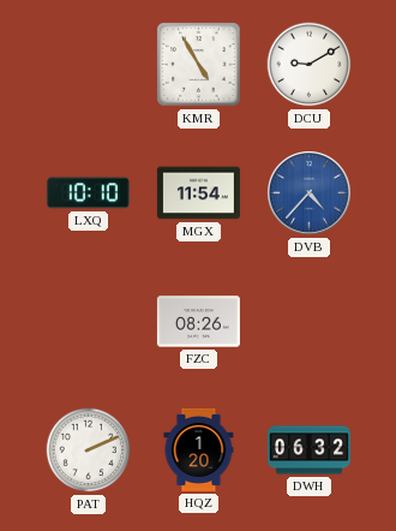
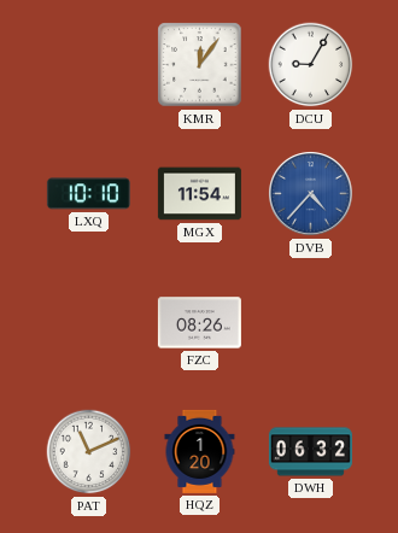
KMR: 4:55 -> 12:06
DCU: 9:10 -> 9:05
PAT: 2:11 -> 11:11
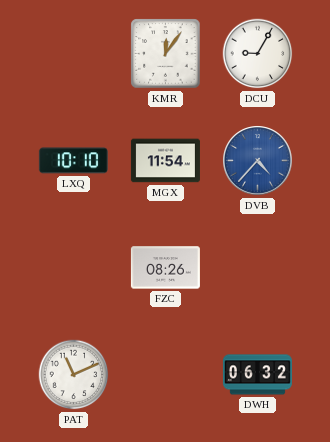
HQZ: 1:20 -> none
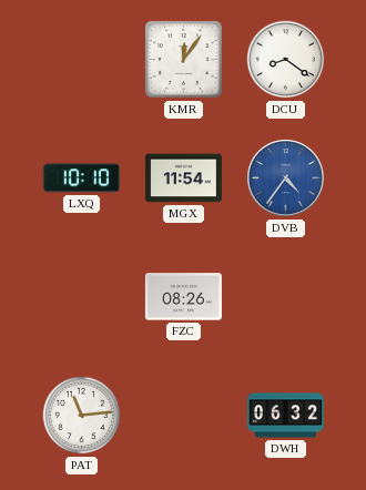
DCU: 9:05 -> 8:21
DVB: 4:37 -> 4:36
PAT: 11:11 -> 11:14
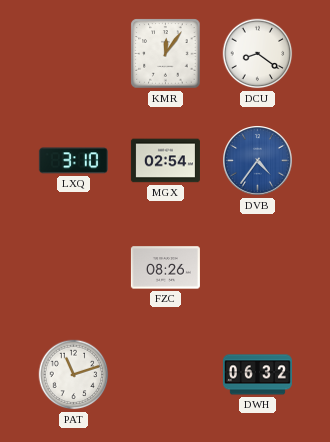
LXQ: 10:10 -> 3:10
MGX: 11:54 -> 02:54
PAT: 11:14 -> 11:12
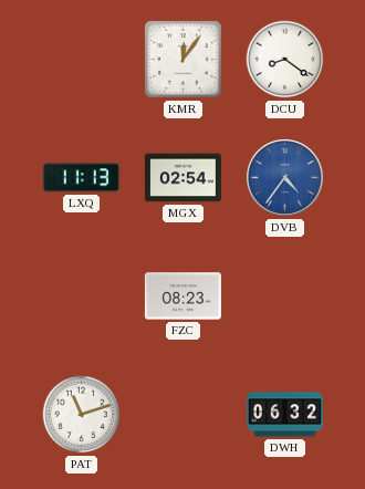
LXQ: 3:10 -> 11:13
FZC: 08:26 -> 08:23
